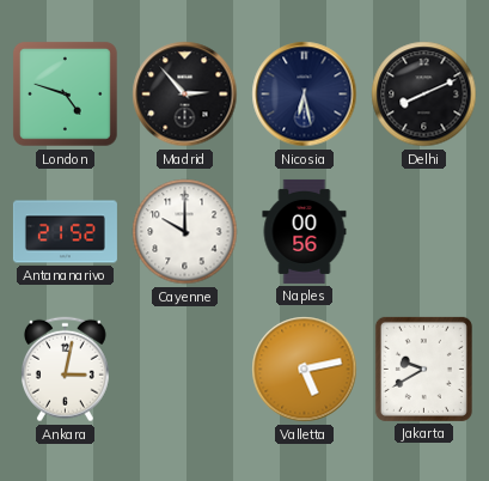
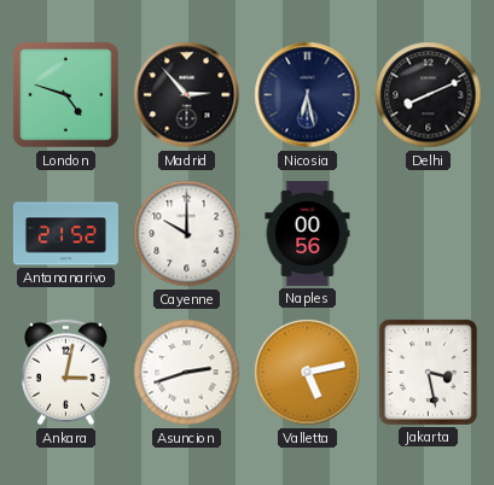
Asuncion: none -> 2:42
Jakarta: 9:40 -> 3:28
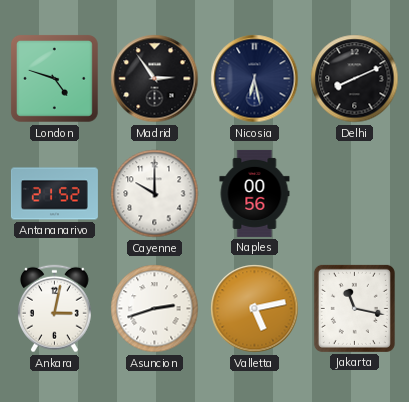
Madrid: 2:53 -> 2:54
Jakarta: 3:28 -> 11:17
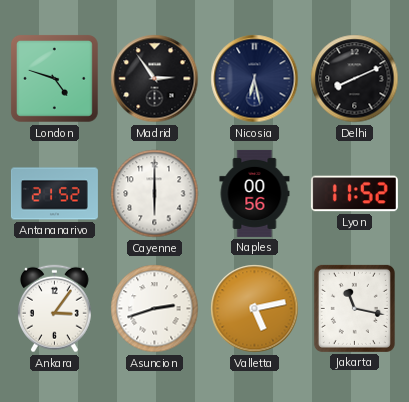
Cayenne: 10:00 -> 6:00
Lyon: none -> 11:52
Ankara: 3:02 -> 3:06
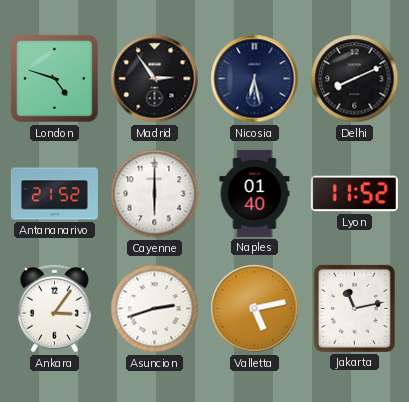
Naples: 00:56 -> 01:40
Jakarta: 11:17 -> 11:13
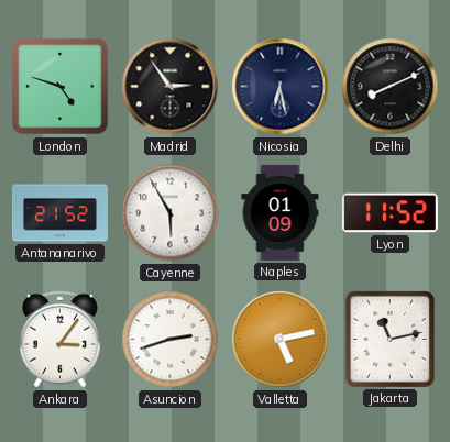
Cayenne: 6:00 -> 5:55
Naples: 01:40 -> 01:09
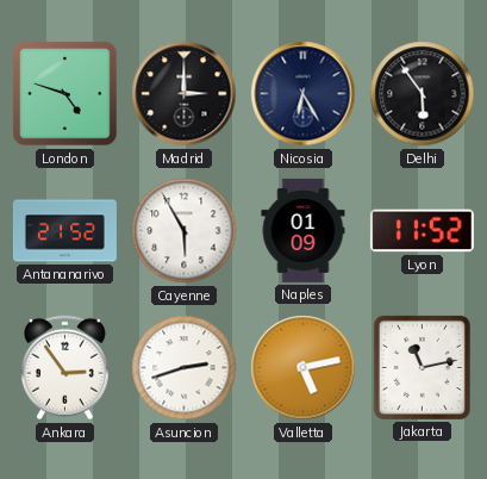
Madrid: 2:54 -> 3:00
Nicosia: 6:28 -> 6:25
Delhi: 8:11 -> 5:54
Ankara: 3:06 -> 2:54
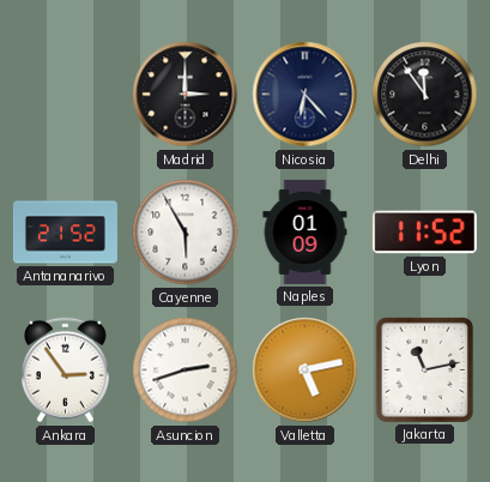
London: 4:48 -> none
Nicosia: 6:25 -> 6:23
Delhi: 5:54 -> 11:54
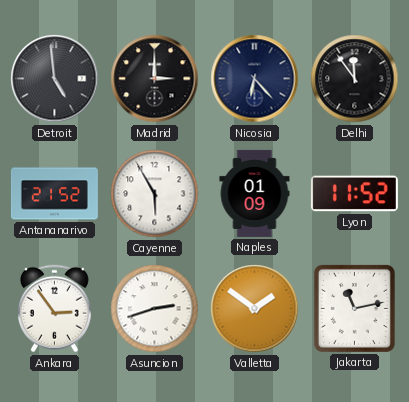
Detroit: none -> 4:59
Valletta: 5:13 -> 1:51
